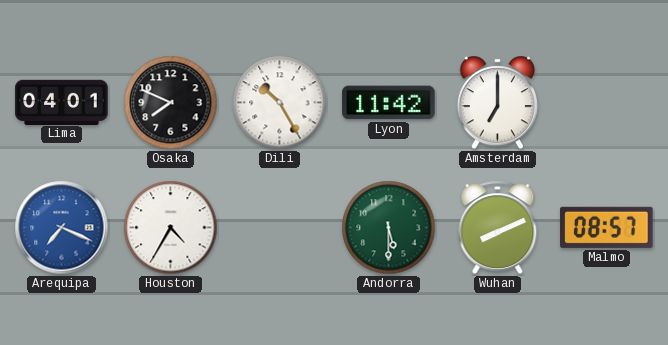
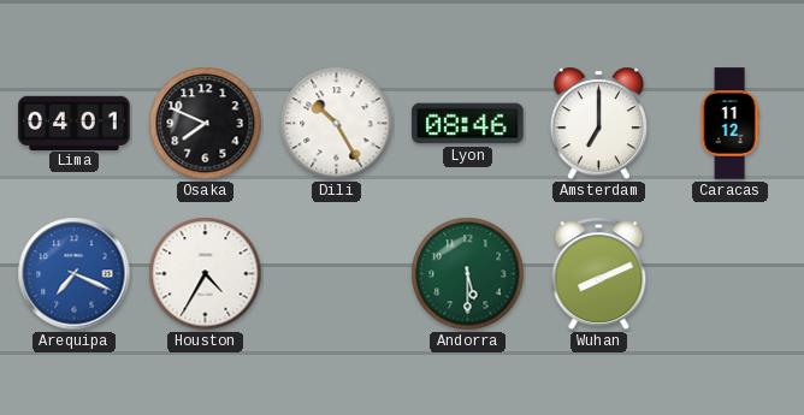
Lyon: 11:42 -> 08:46
Caracas: none -> 11:12
Malmo: 08:57 -> none
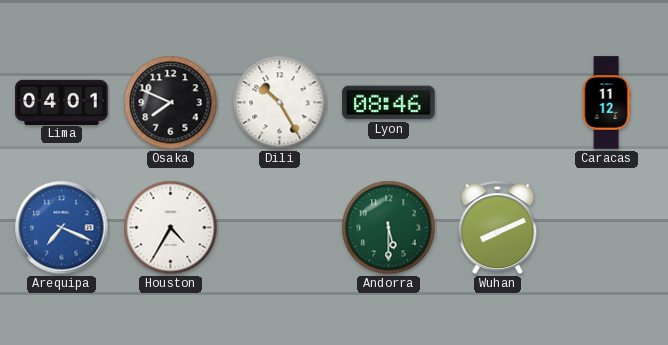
Amsterdam: 7:00 -> none
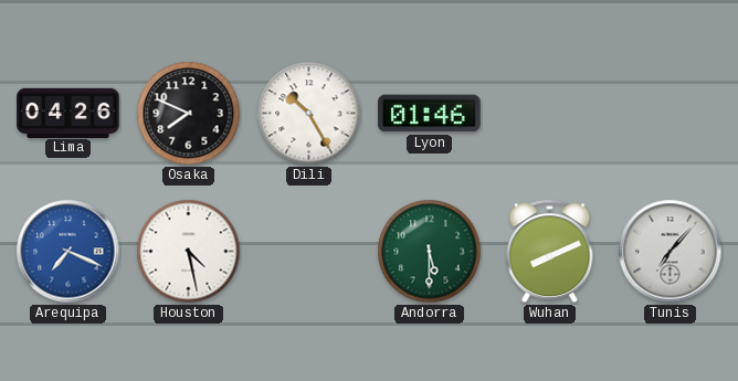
Lima: 04:01 -> 04:26
Lyon: 08:46 -> 01:46
Caracas: 11:12 -> none
Houston: 4:35 -> 4:28
Tunis: none -> 7:07
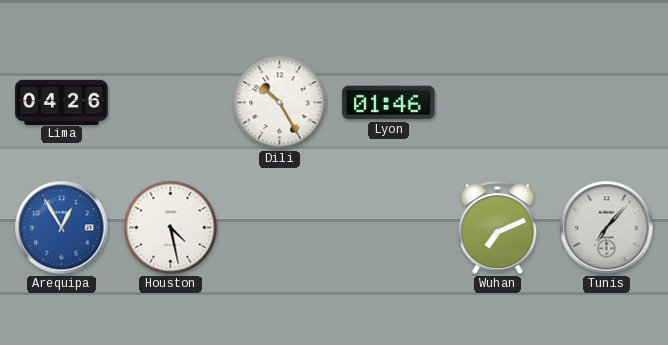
Osaka: 7:49 -> none
Arequipa: 7:19 -> 12:55
Andorra: 5:30 -> none
Wuhan: 8:11 -> 7:11
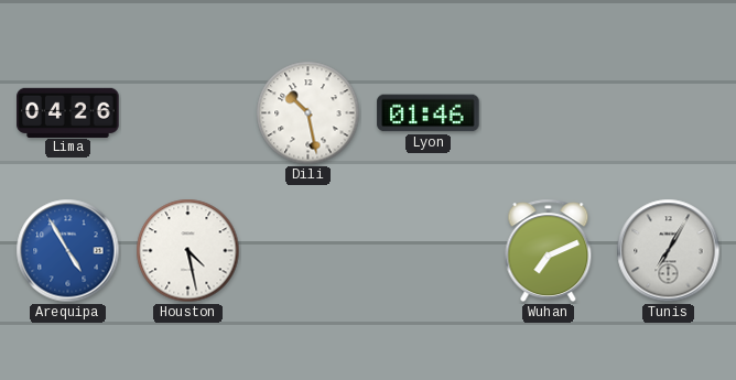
Dili: 10:25 -> 10:28
Arequipa: 12:55 -> 4:55
Tunis: 7:07 -> 7:05
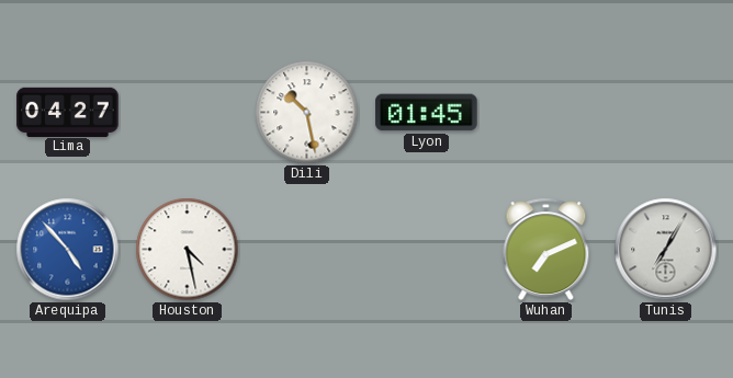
Lima: 04:26 -> 04:27
Lyon: 01:46 -> 01:45
Arequipa: 4:55 -> 4:53
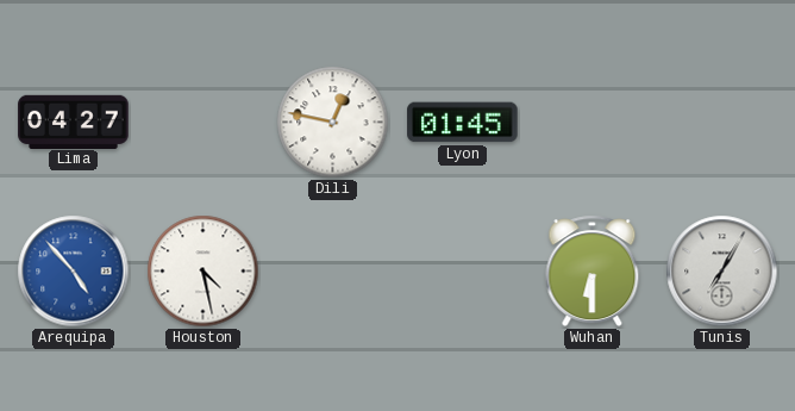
Dili: 10:28 -> 12:47
Wuhan: 7:11 -> 6:30
